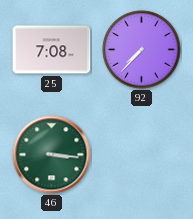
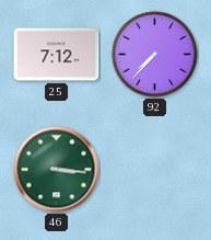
25: 7:08 -> 7:12
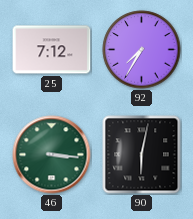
92: 7:37 -> 7:35
90: none -> 6:02
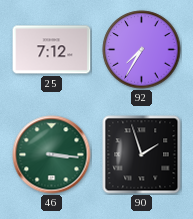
90: 6:02 -> 1:57
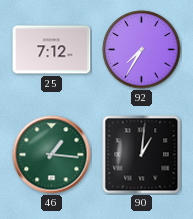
46: 3:16 -> 1:16
90: 1:57 -> 1:01
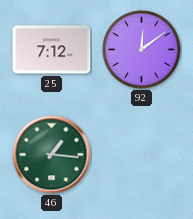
92: 7:35 -> 12:09
90: 1:01 -> none
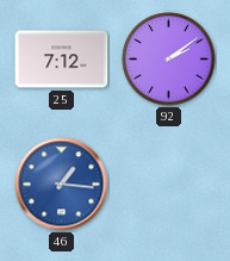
92: 12:09 -> 2:09
46 dial: green -> blue
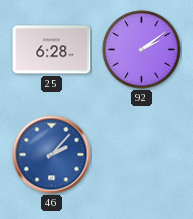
25: 7:12 -> 6:28
46: 1:16 -> 2:07
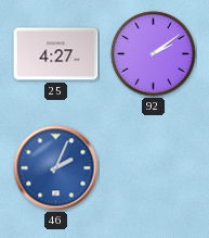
25: 6:28 -> 4:27
46: 2:07 -> 2:04
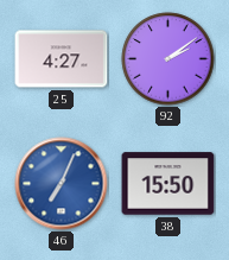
46: 2:04 -> 7:04
38: none -> 15:50
